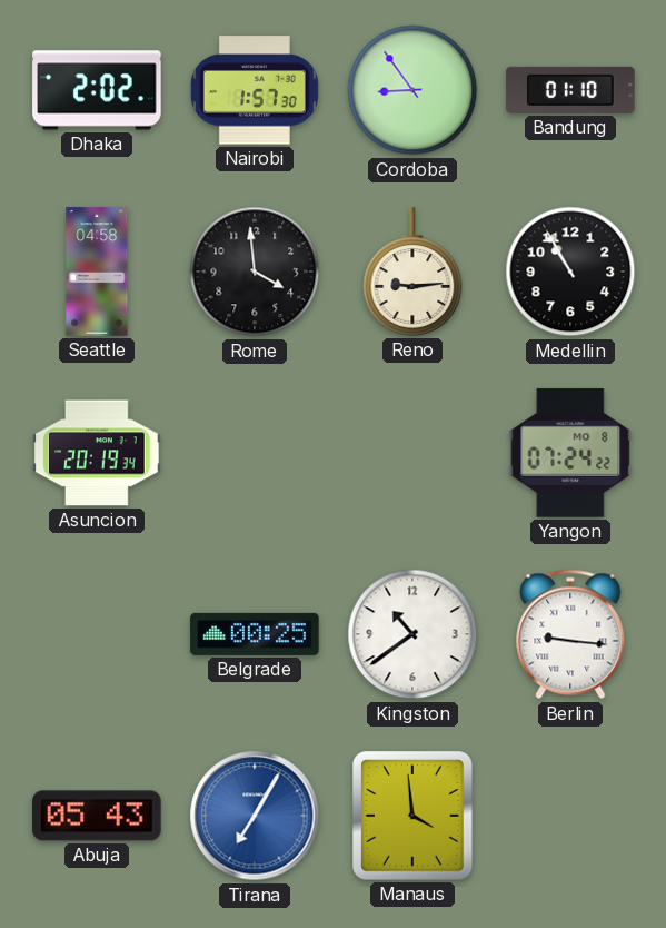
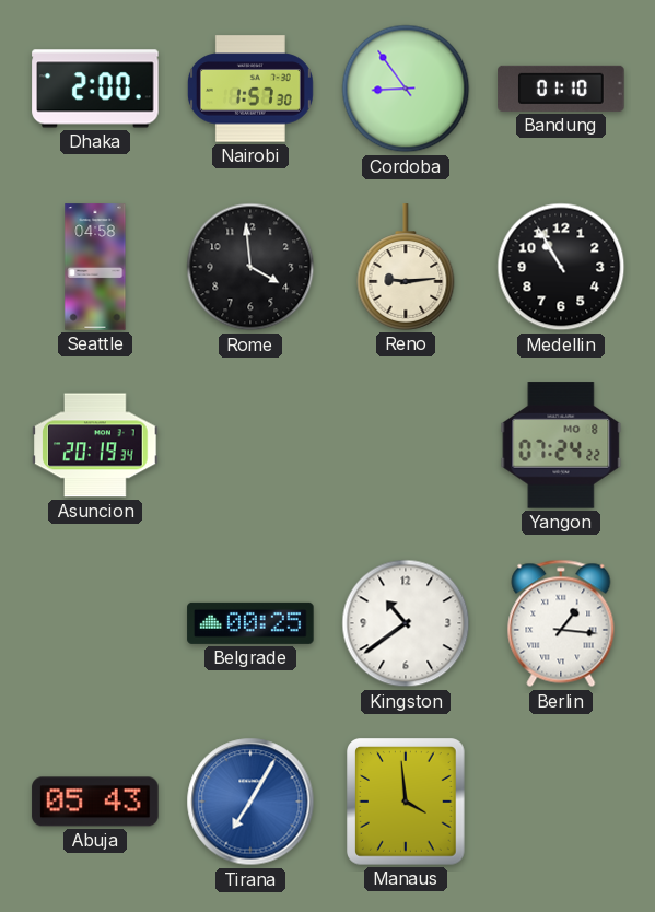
Dhaka: 2:02 -> 2:00
Berlin: 9:16 -> 1:16
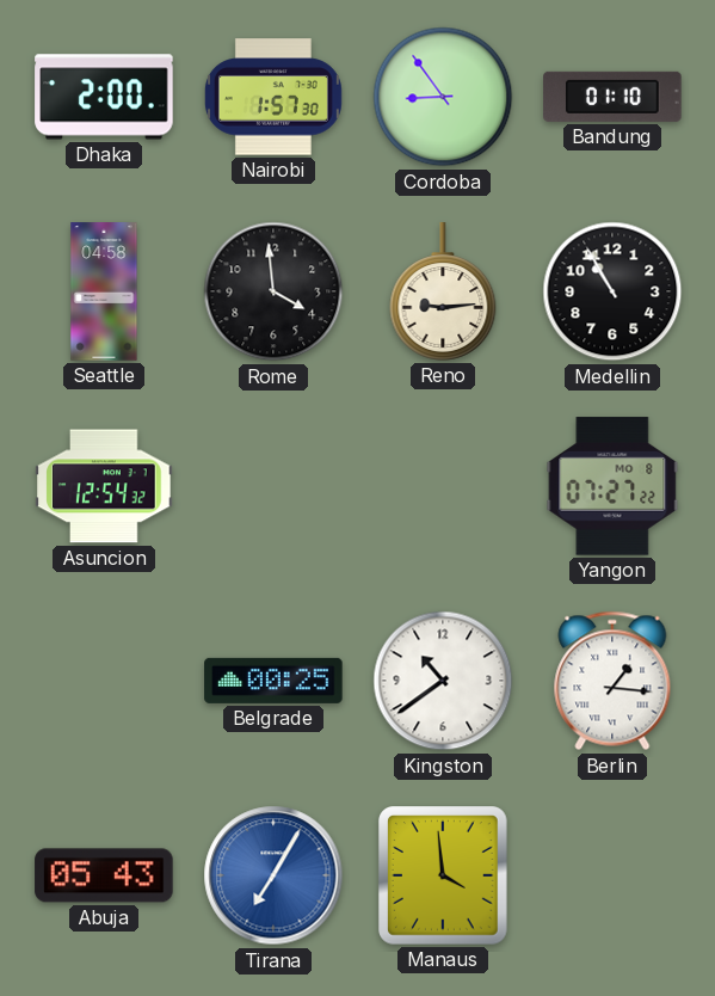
Asuncion: 20:19 -> 12:54
Yangon: 07:24 -> 07:27
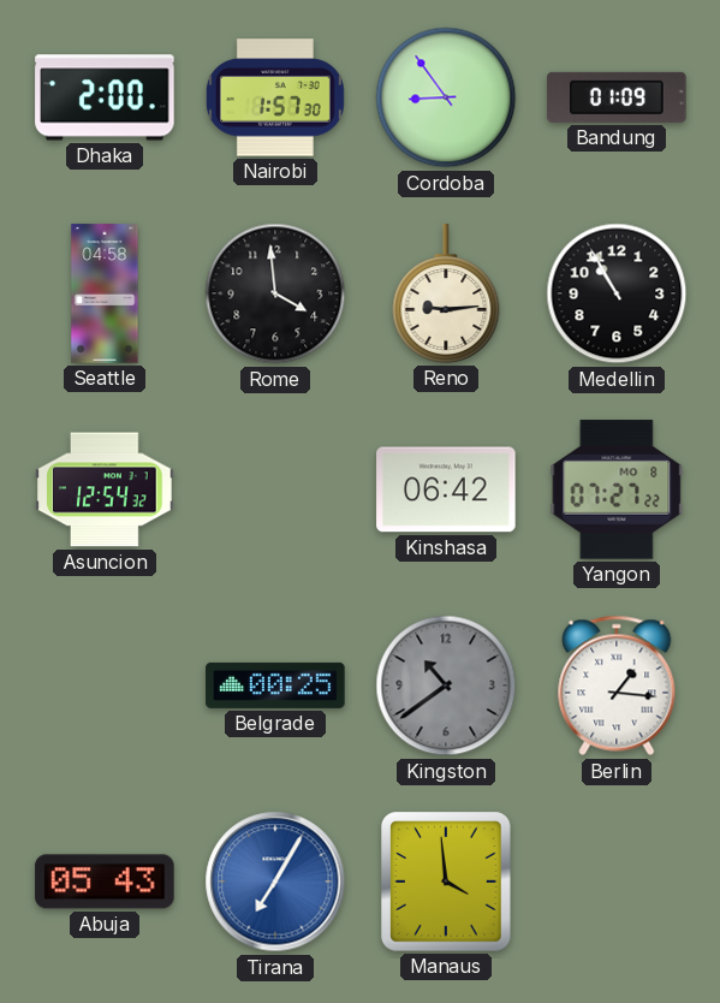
Bandung: 01:10 -> 01:09
Kinshasa: none -> 06:42
Kingston dial: white -> grey
